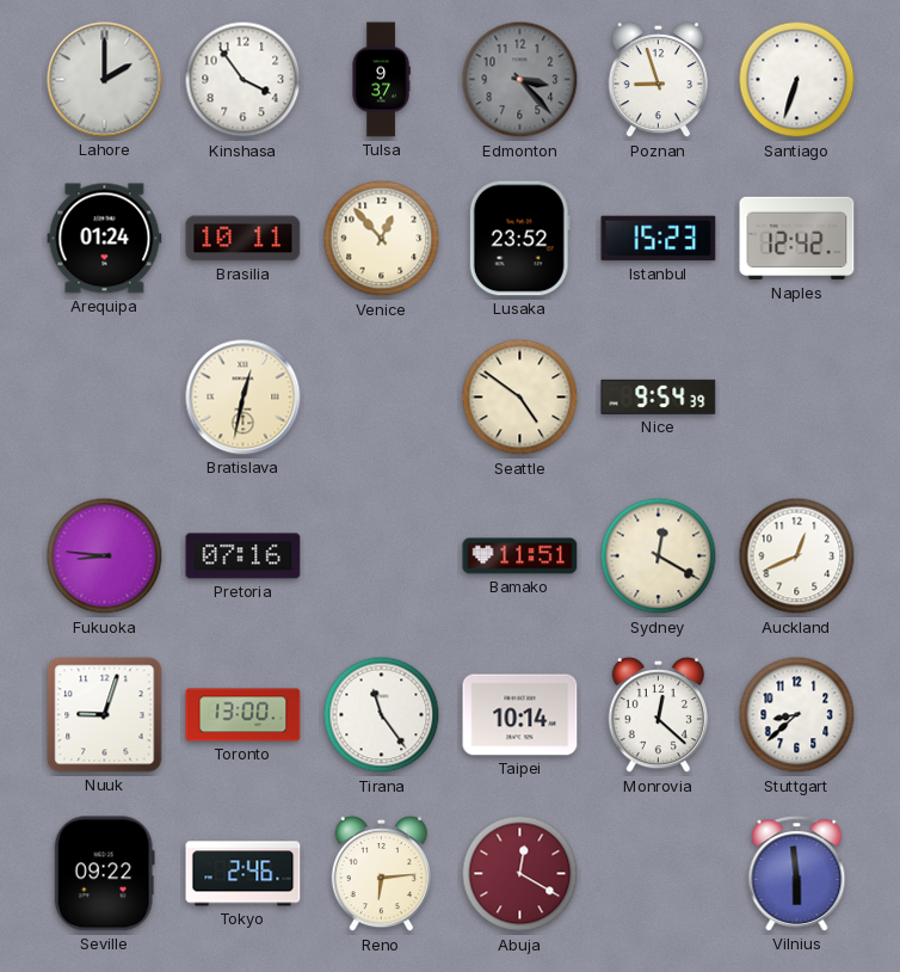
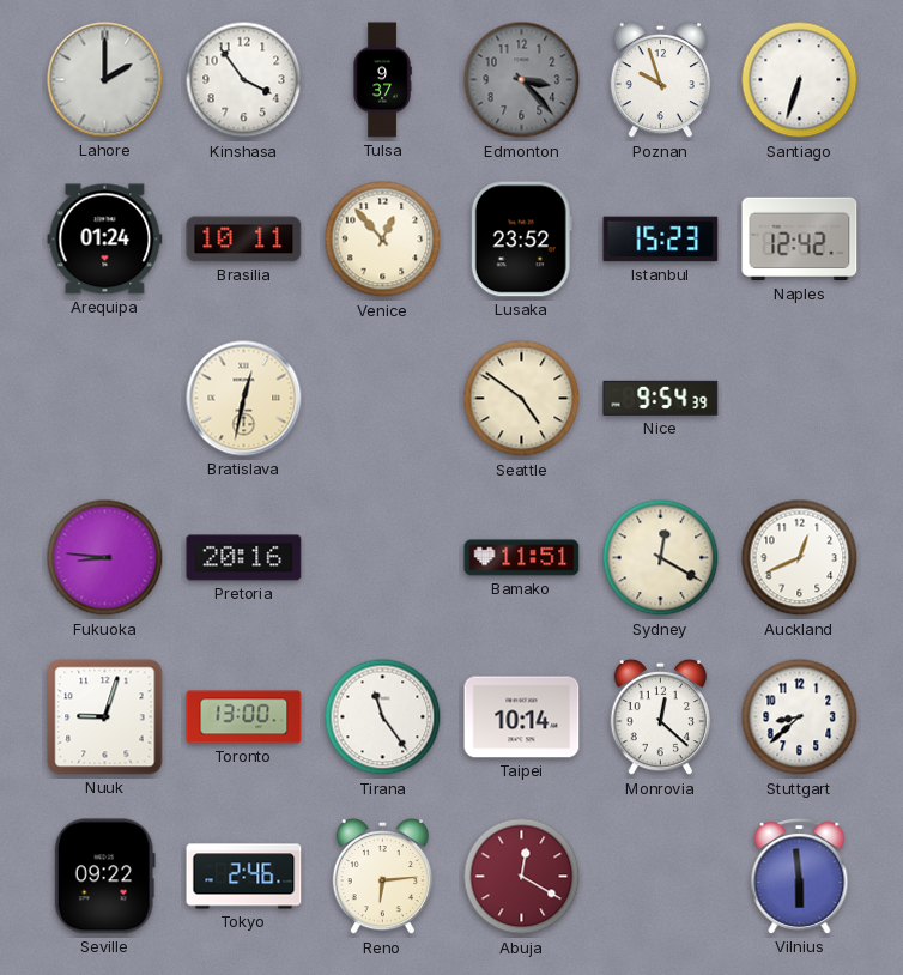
Poznan: 8:57 -> 9:57
Pretoria: 07:16 -> 20:16
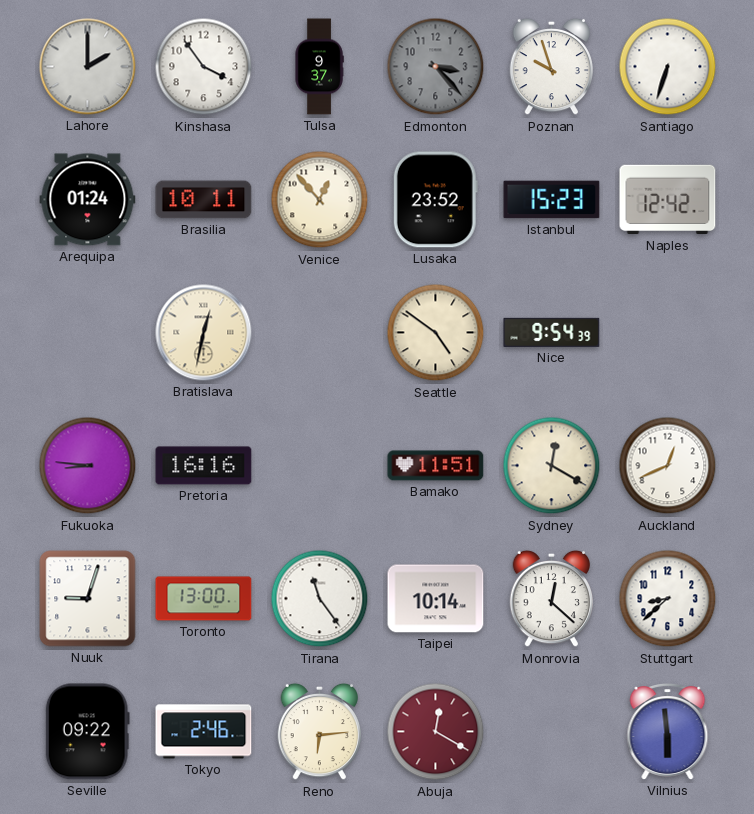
Pretoria: 20:16 -> 16:16
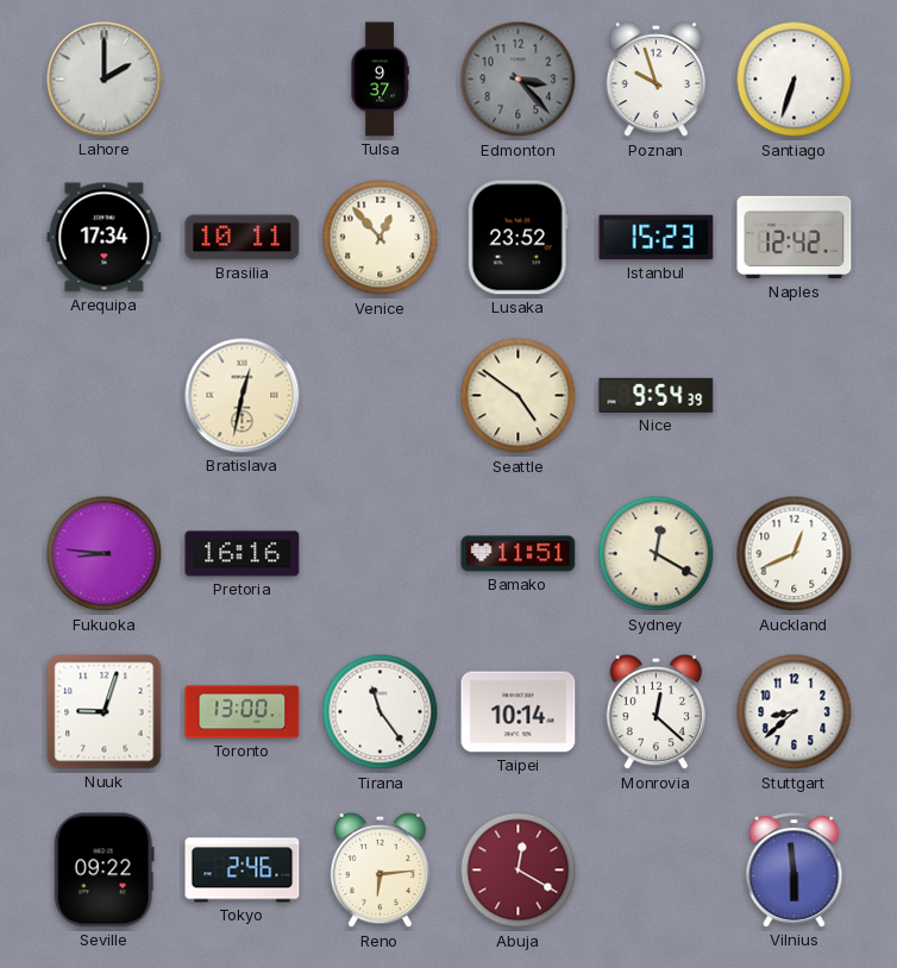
Kinshasa: 3:54 -> none
Arequipa: 01:24 -> 17:34
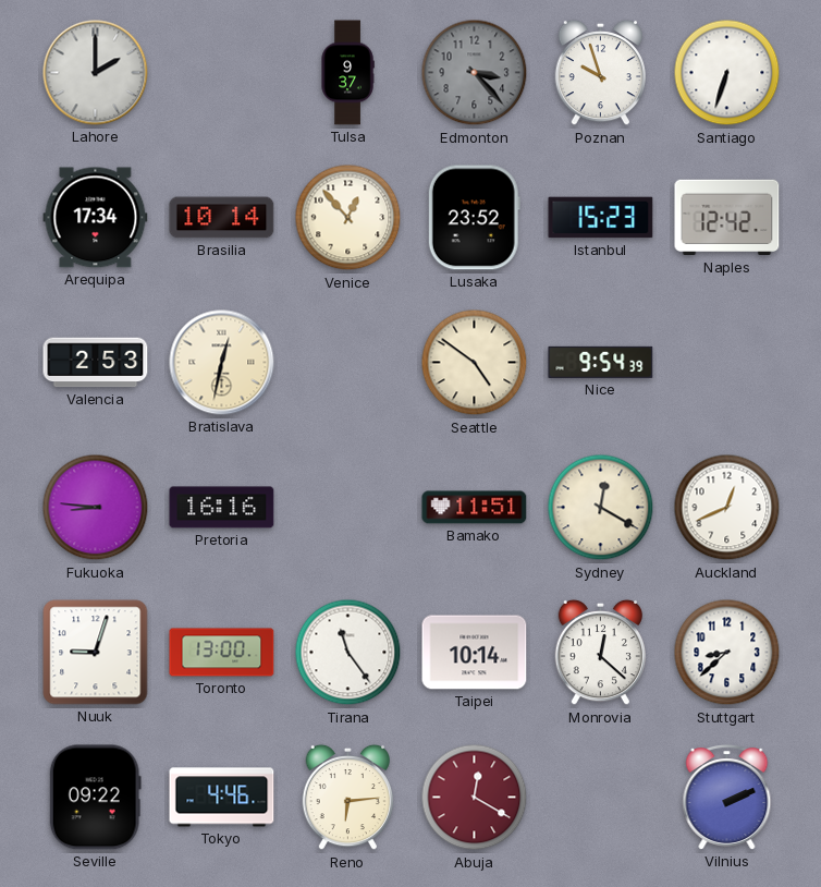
Brasilia: 10:11 -> 10:14
Valencia: none -> 2:53
Tokyo: 2:46 -> 4:46
Vilnius: 5:59 -> 2:11
